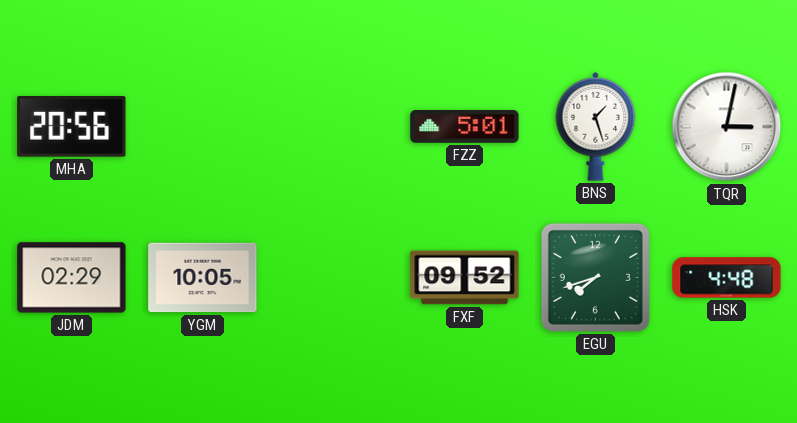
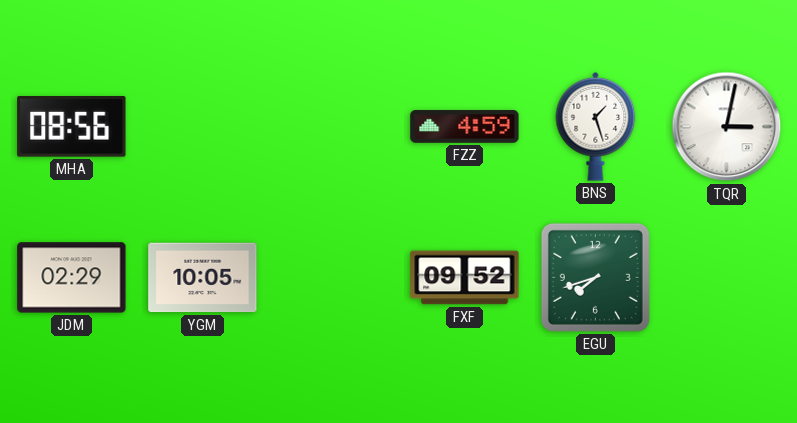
MHA: 20:56 -> 08:56
FZZ: 5:01 -> 4:59
HSK: 4:48 -> none
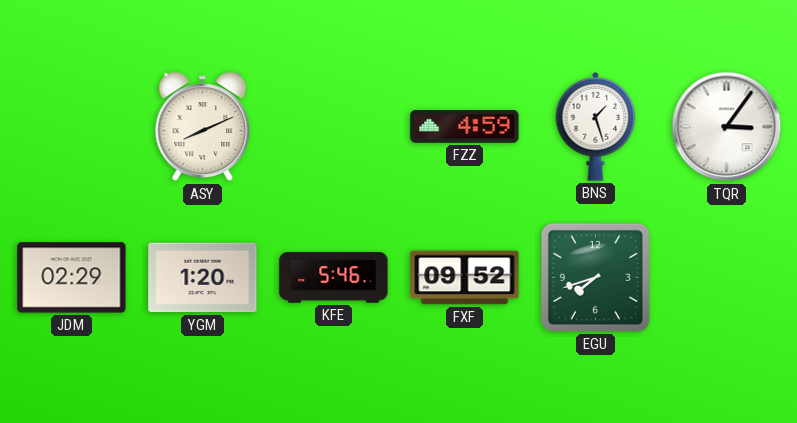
MHA: 08:56 -> none
ASY: none -> 8:11
TQR: 3:02 -> 3:06
YGM: 10:05 -> 1:20
KFE: none -> 5:46
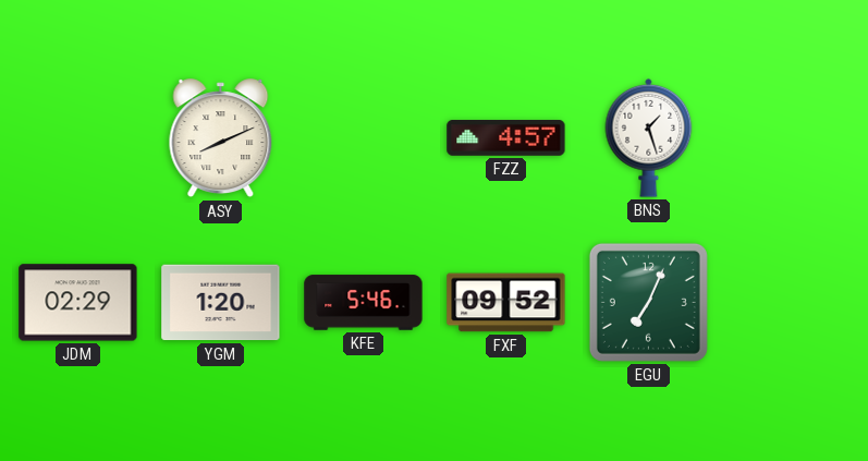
FZZ: 4:59 -> 4:57
TQR: 3:06 -> none
EGU: 7:42 -> 7:04
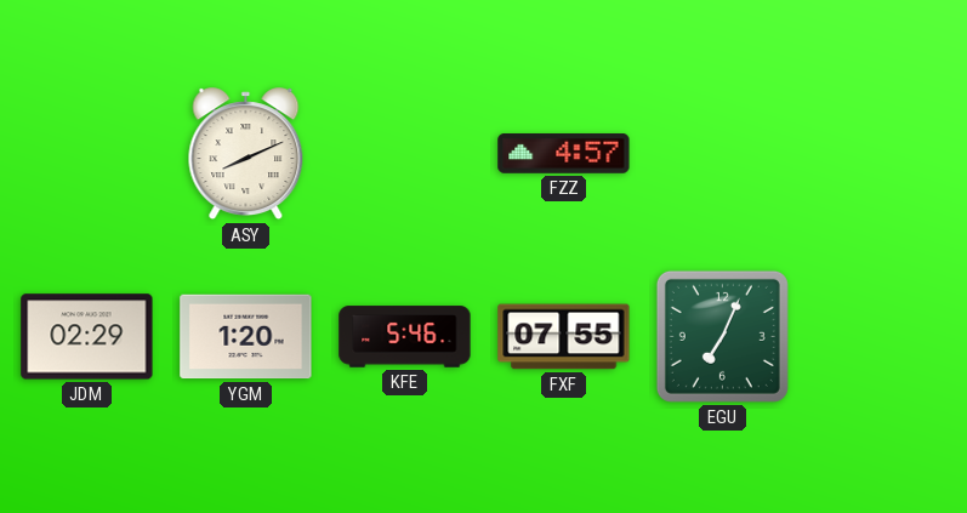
BNS: 1:27 -> none
FXF: 09:52 -> 07:55
